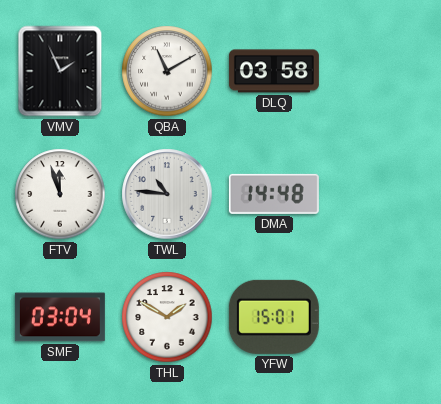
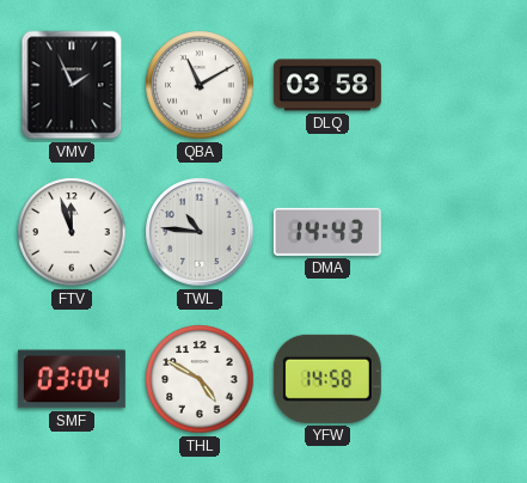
DMA: 14:48 -> 14:43
THL: 1:50 -> 4:50
YFW: 15:01 -> 14:58
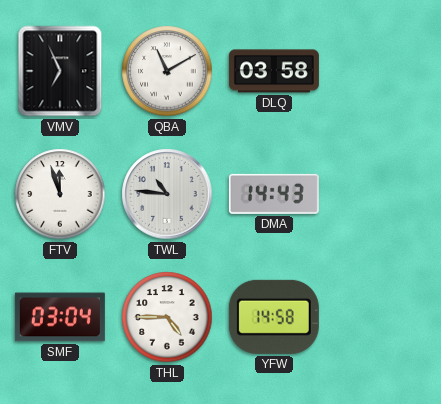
VMV: 1:56 -> 6:56
THL: 4:50 -> 4:45
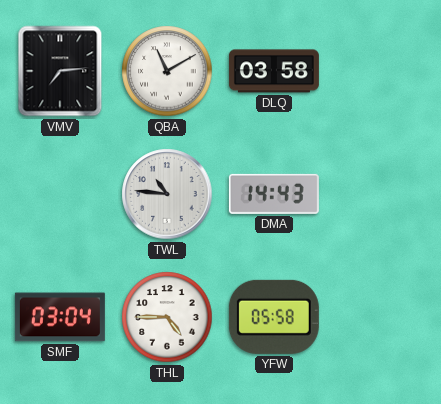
VMV: 6:56 -> 7:14
FTV: 11:57 -> none
YFW: 14:58 -> 05:58
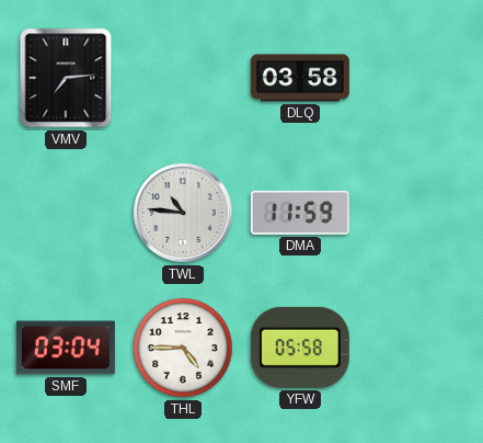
QBA: 11:10 -> none
DMA: 14:43 -> 11:59
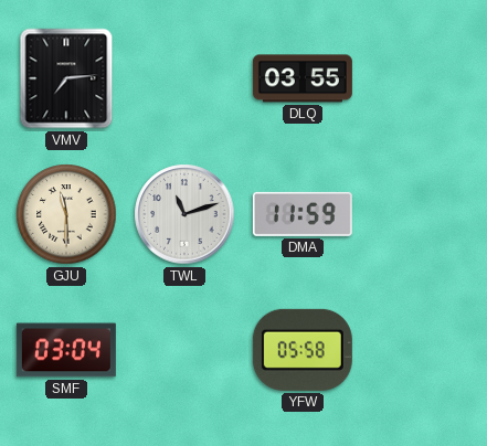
DLQ: 03:58 -> 03:55
GJU: none -> 11:30
TWL: 10:46 -> 11:12
THL: 4:45 -> none
